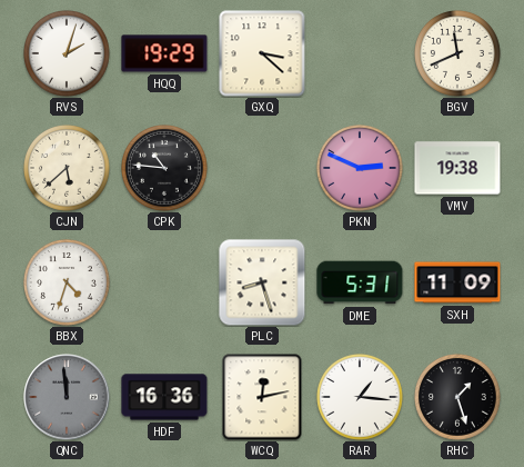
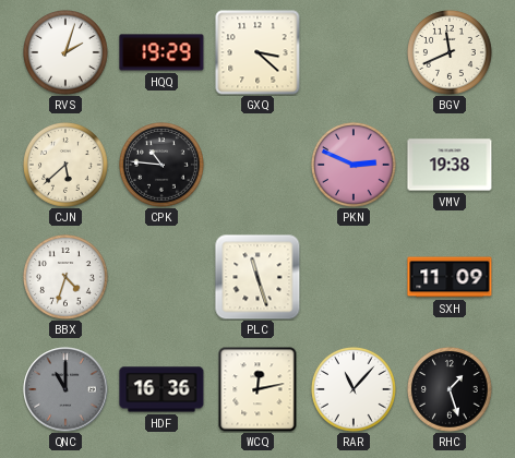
PLC: 8:27 -> 11:27
DME: 5:31 -> none
QNC: 11:59 -> 11:00
RAR: 1:16 -> 11:07
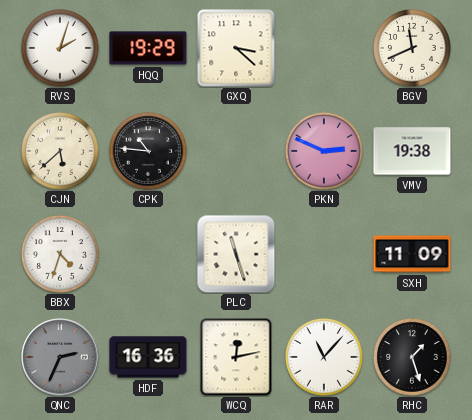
QNC: 11:00 -> 2:34
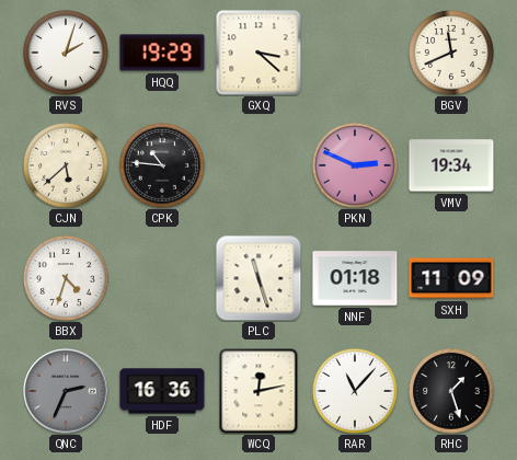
VMV: 19:38 -> 19:34
NNF: none -> 01:18
